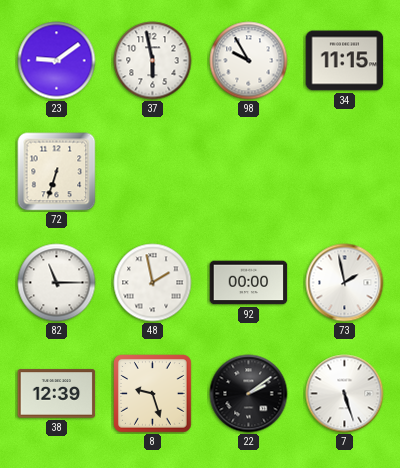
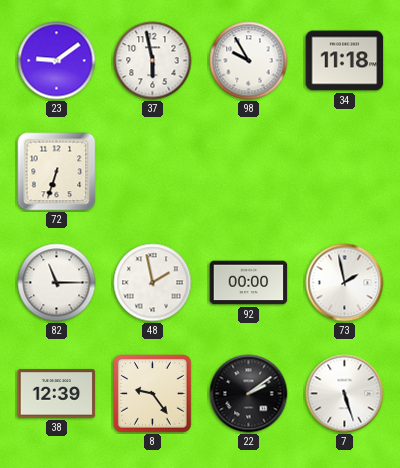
34: 11:15 -> 11:18
8: 9:27 -> 9:24
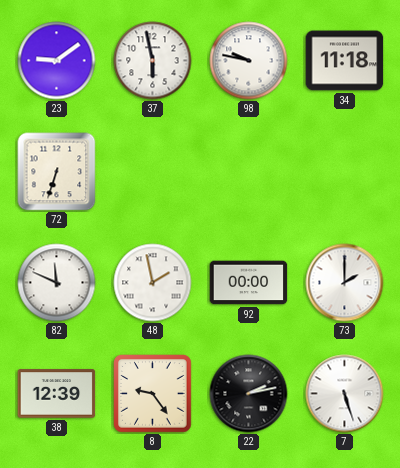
98: 9:55 -> 9:47
82: 11:15 -> 11:49
73: 1:58 -> 2:00
22: 2:09 -> 2:13
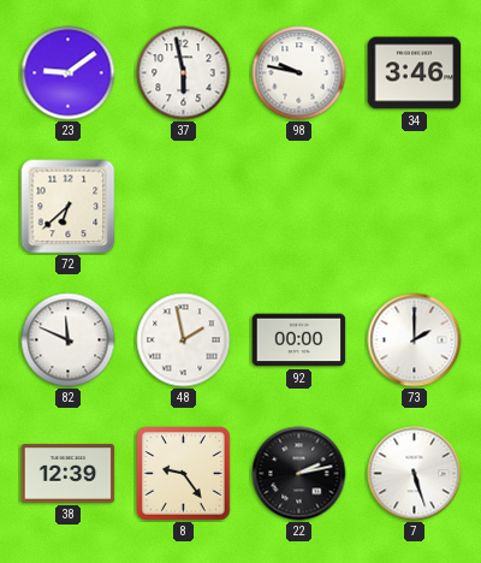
34: 11:18 -> 3:46
72: 6:33 -> 6:38
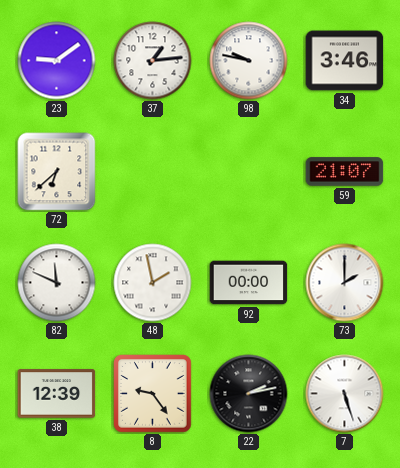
37: 5:58 -> 1:14
59: none -> 21:07
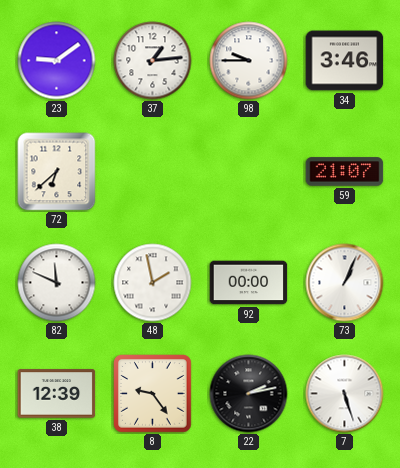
98: 9:47 -> 9:45
73: 2:00 -> 1:04
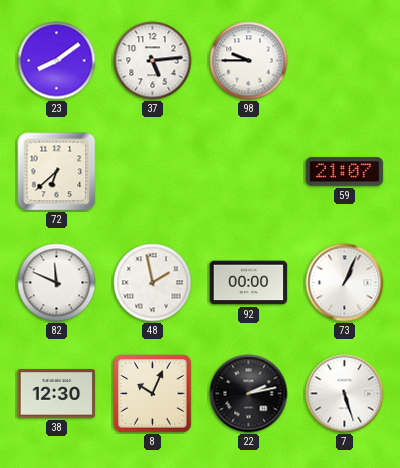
23: 9:09 -> 8:09
37: 1:14 -> 5:14
34: 3:46 -> none
38: 12:39 -> 12:30
8: 9:24 -> 10:04
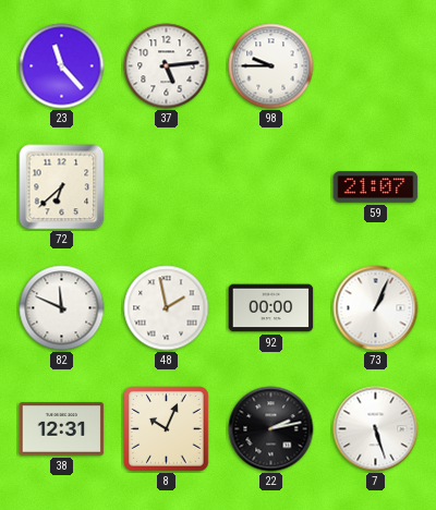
23: 8:09 -> 11:23
38: 12:30 -> 12:31
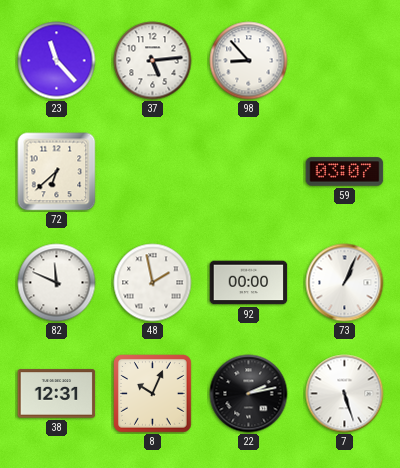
98: 9:45 -> 8:53
59: 21:07 -> 03:07
